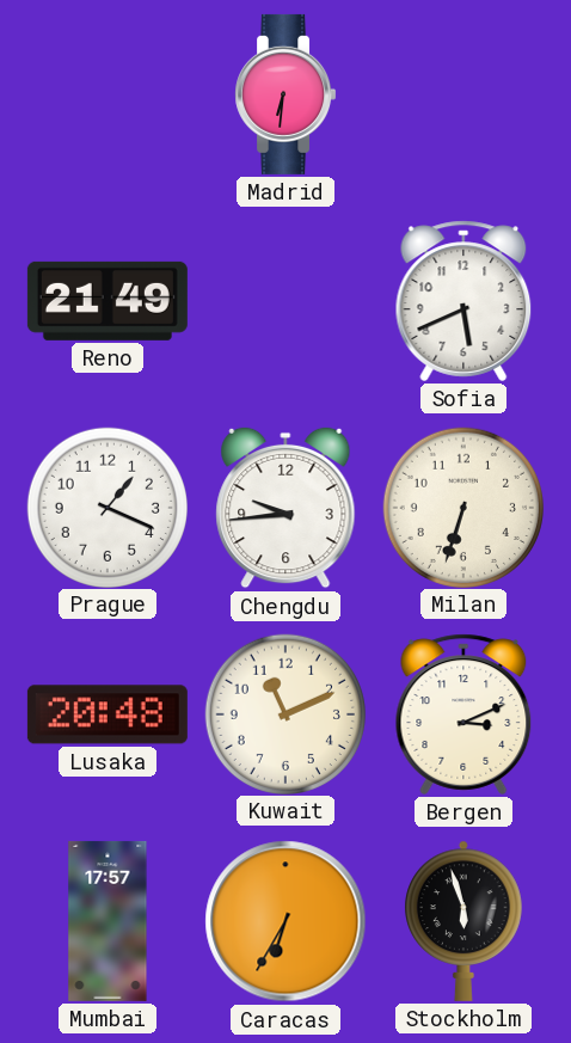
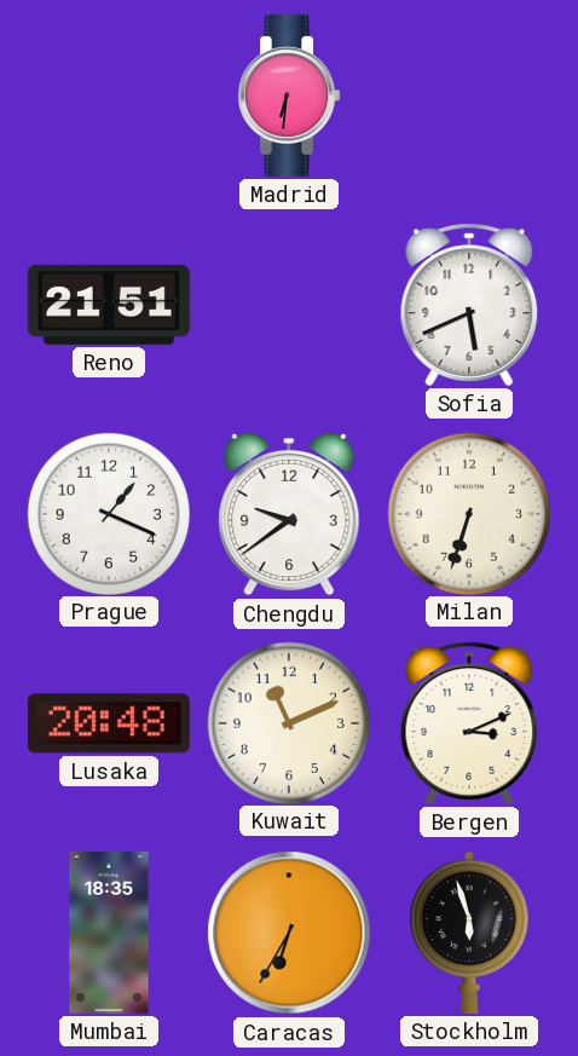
Reno: 21:49 -> 21:51
Chengdu: 9:44 -> 9:39
Mumbai: 17:57 -> 18:35
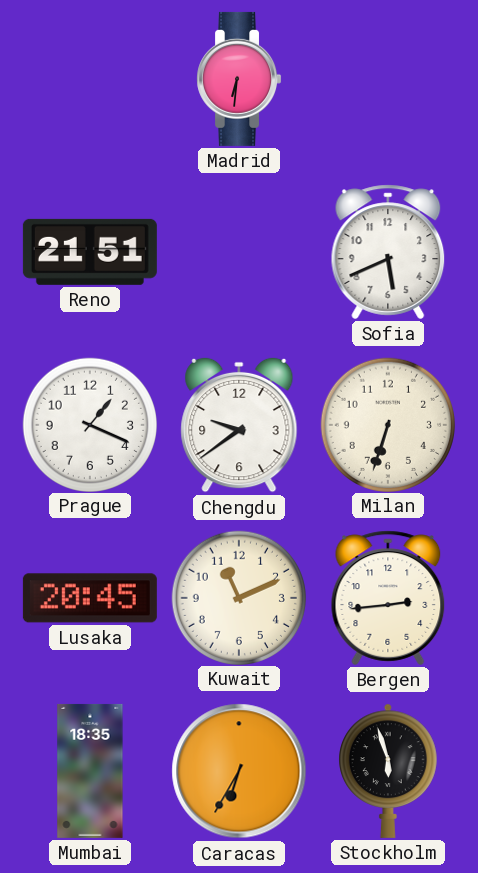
Lusaka: 20:48 -> 20:45
Bergen: 3:11 -> 2:44
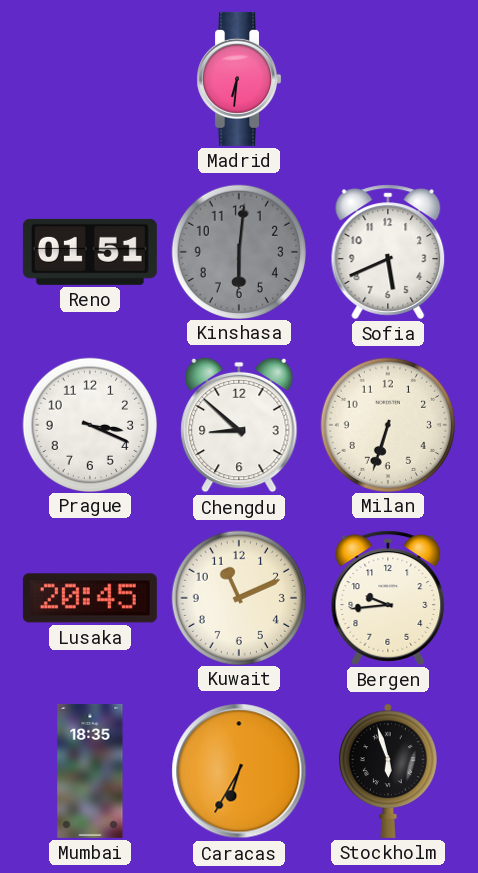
Reno: 21:51 -> 01:51
Kinshasa: none -> 6:01
Prague: 1:19 -> 3:19
Chengdu: 9:39 -> 8:52
Bergen: 2:44 -> 9:44
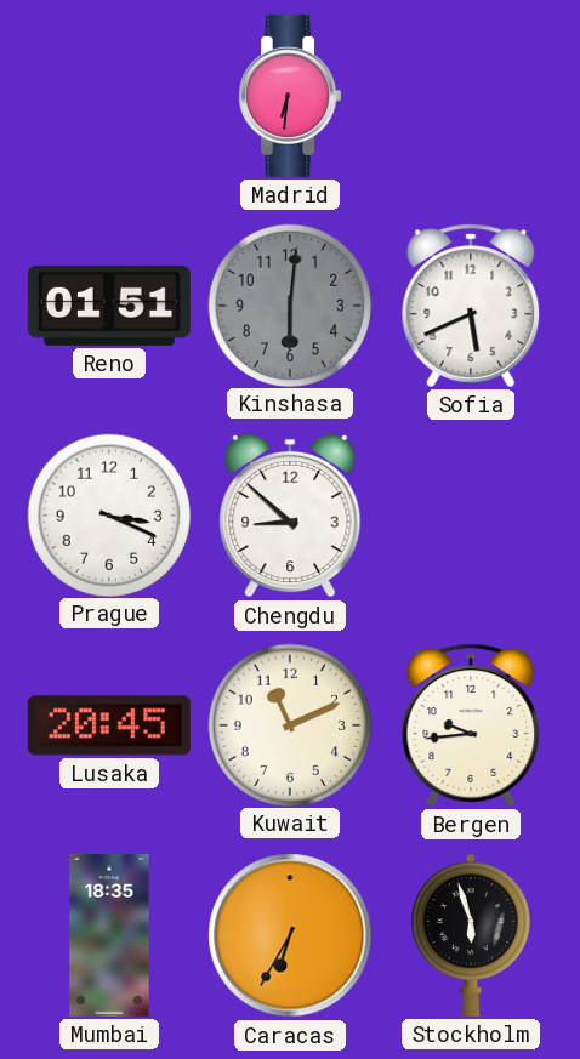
Milan: 6:33 -> none
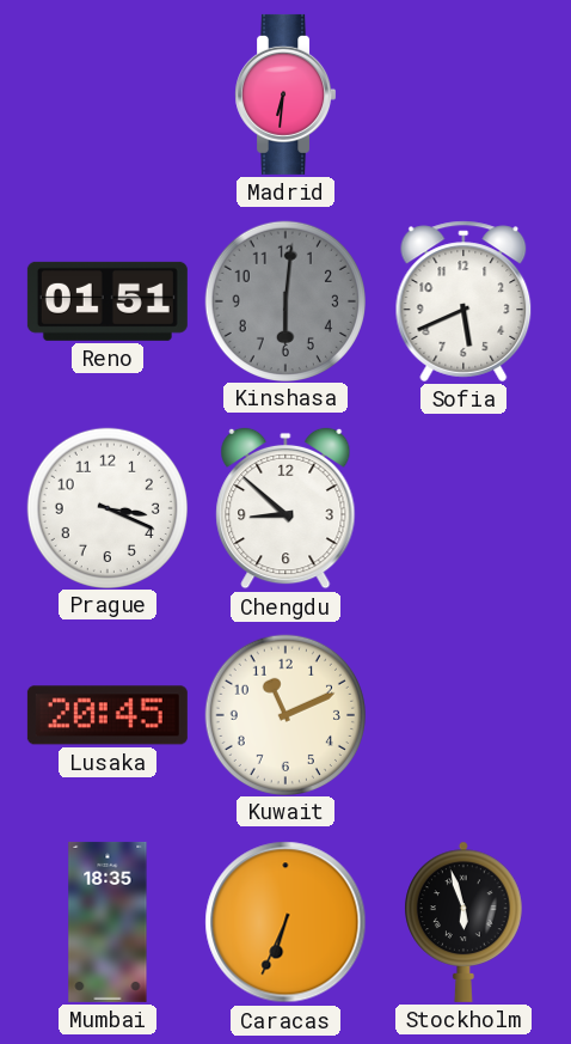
Bergen: 9:44 -> none
Caracas: 6:35 -> 6:34
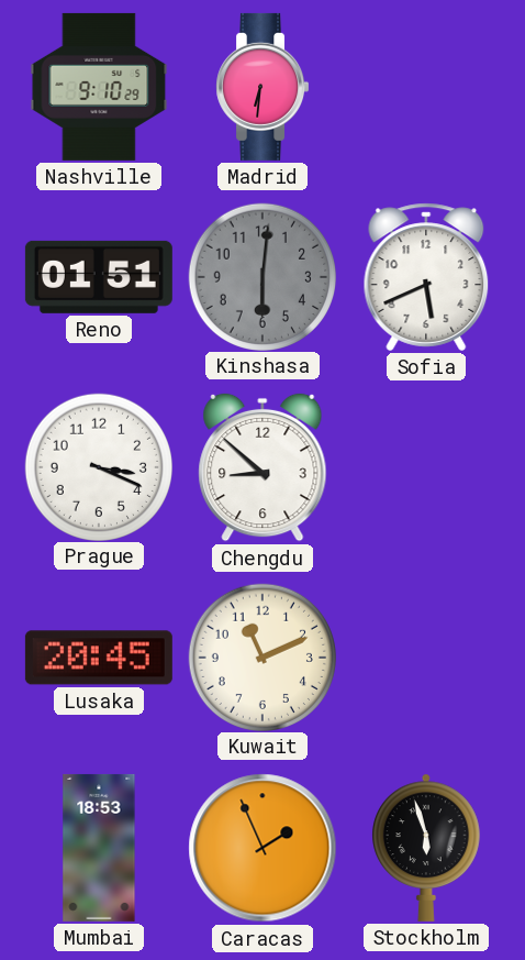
Nashville: none -> 9:10
Mumbai: 18:35 -> 18:53
Caracas: 6:34 -> 1:56
